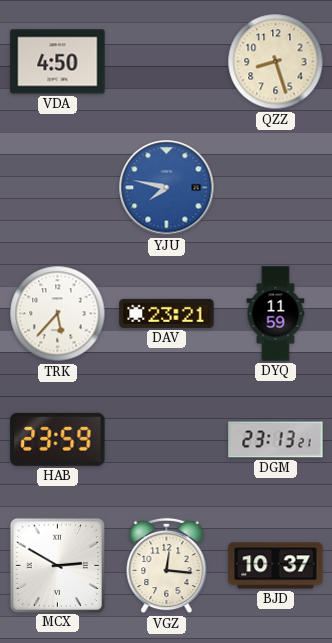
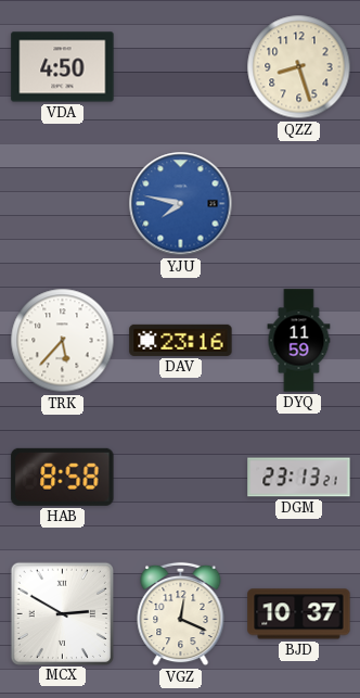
DAV: 23:21 -> 23:16
HAB: 23:59 -> 8:58
VGZ: 12:16 -> 12:19
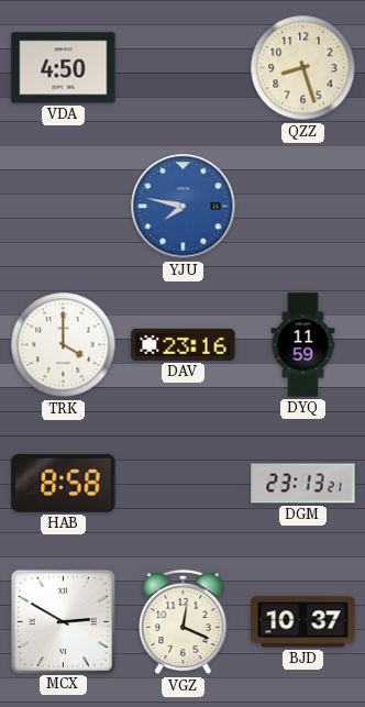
TRK: 5:37 -> 4:00
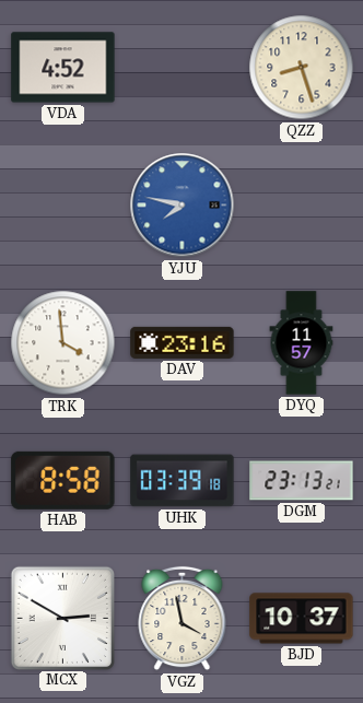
VDA: 4:50 -> 4:52
TRK: 4:00 -> 3:59
DYQ: 11:59 -> 11:57
UHK: none -> 03:39
VGZ: 12:19 -> 3:58
